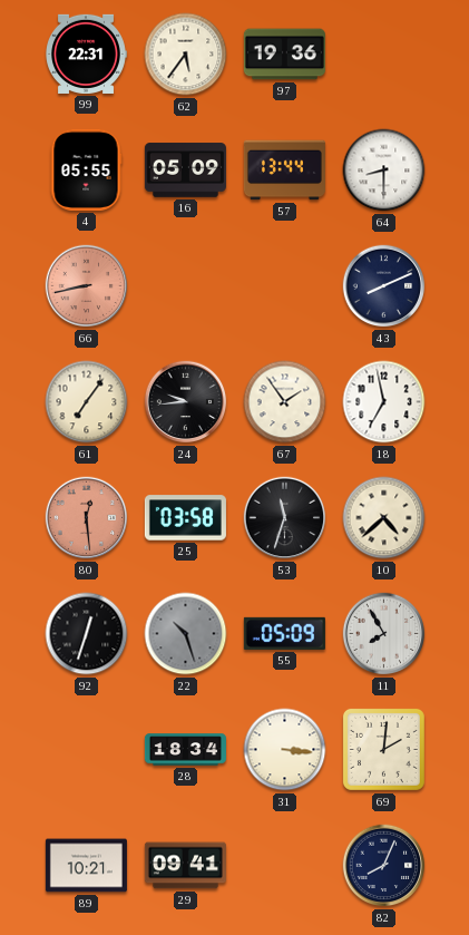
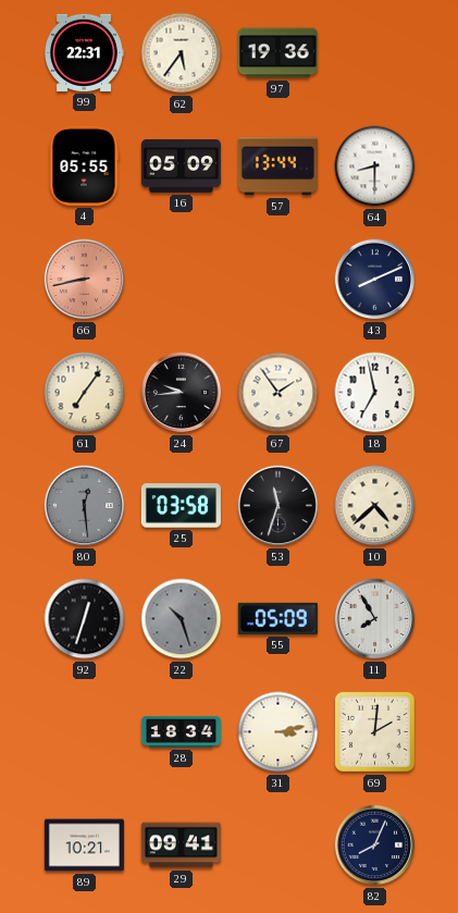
80 dial: salmon -> grey
31: 3:16 -> 3:13
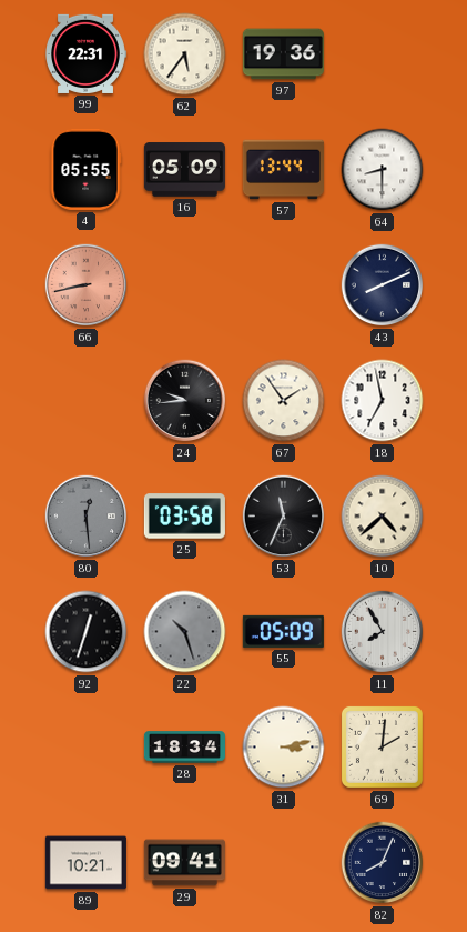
61: 7:06 -> none
53: 11:33 -> 11:34
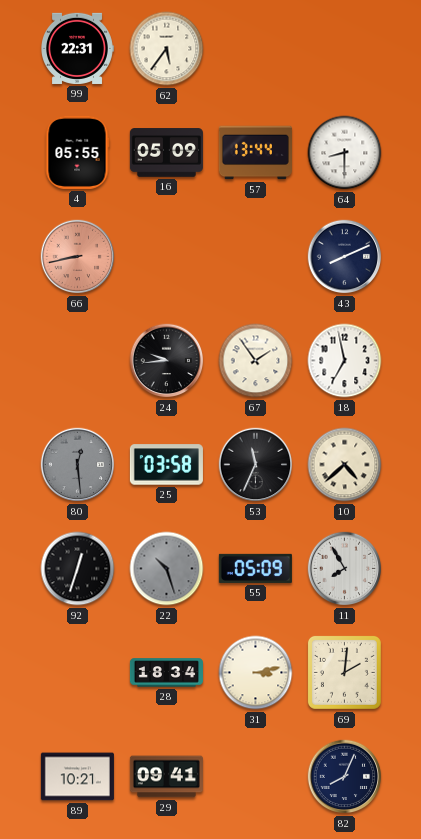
97: 19:36 -> none
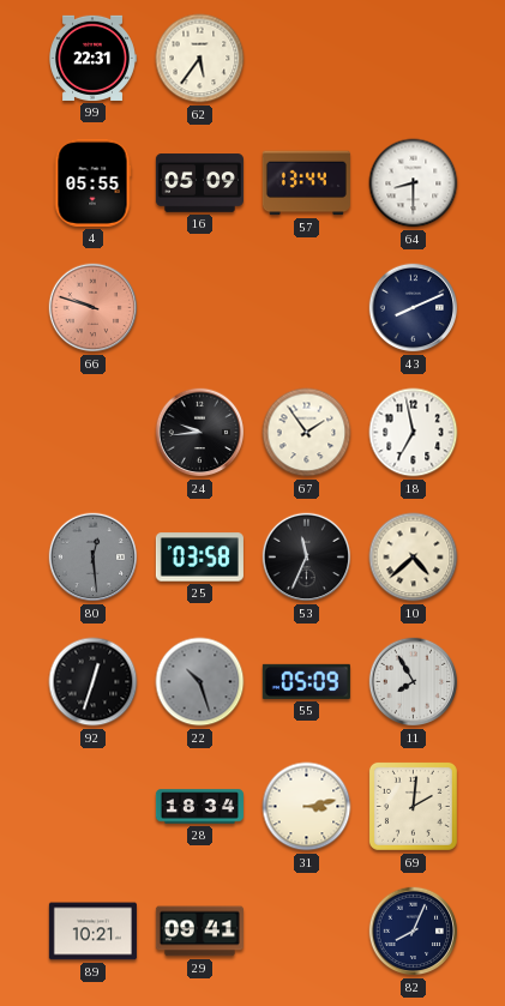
66: 8:43 -> 9:48
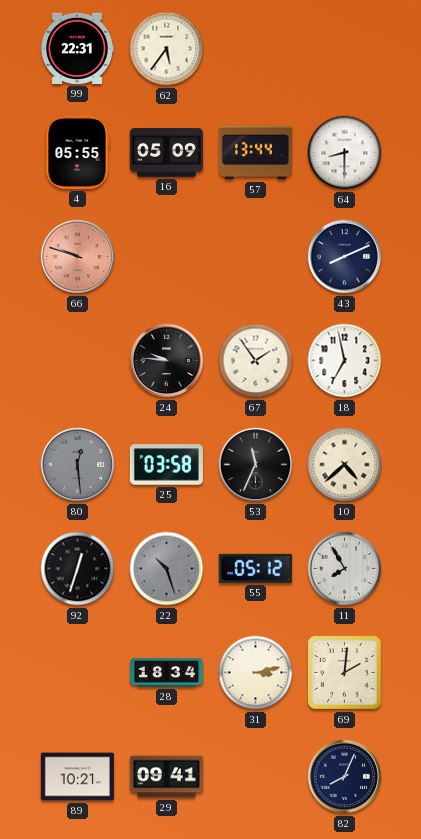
24: 9:44 -> 9:46
55: 05:09 -> 05:12
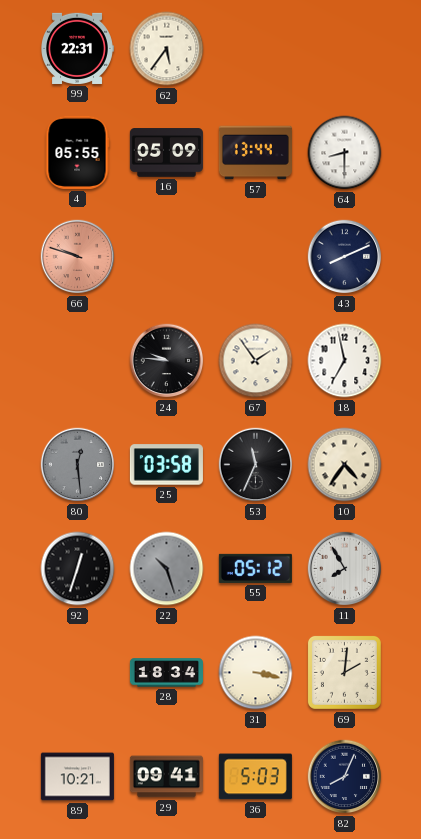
10: 4:38 -> 4:36
31: 3:13 -> 3:17
36: none -> 5:03
